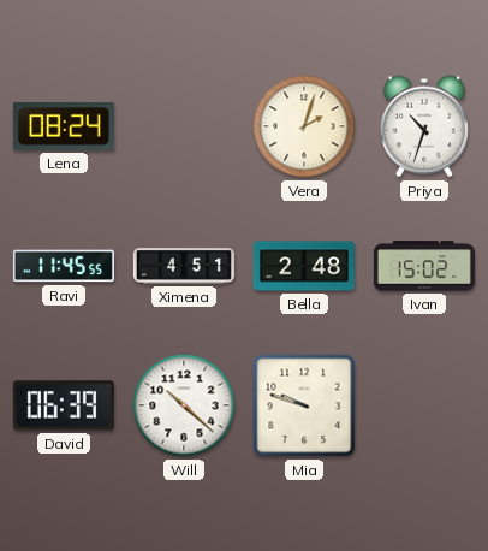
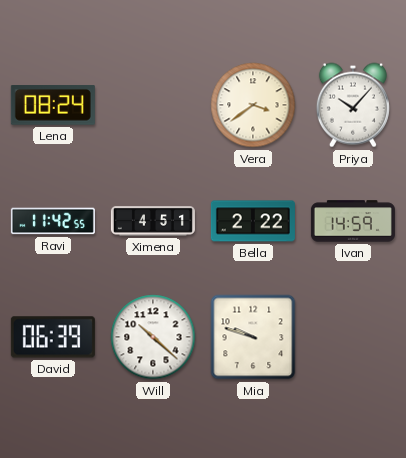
Vera: 2:03 -> 3:39
Priya: 10:33 -> 10:07
Ravi: 11:45 -> 11:42
Bella: 2:48 -> 2:22
Ivan: 15:02 -> 14:59
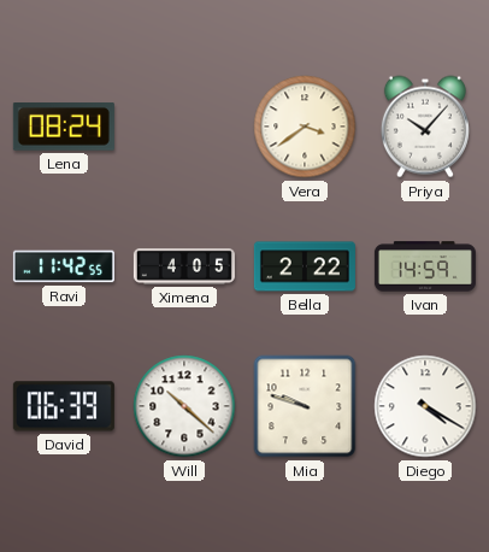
Ximena: 4:51 -> 4:05
Diego: none -> 4:20
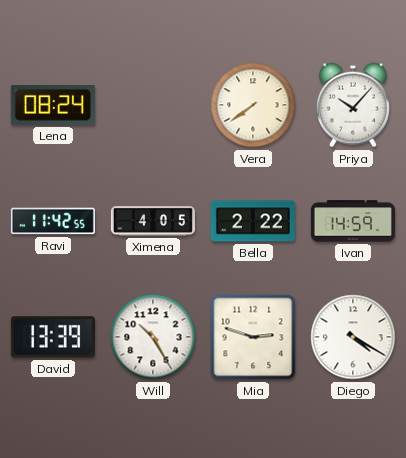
Vera: 3:39 -> 7:39
David: 06:39 -> 13:39
Will: 10:22 -> 10:25
Mia: 9:48 -> 2:48
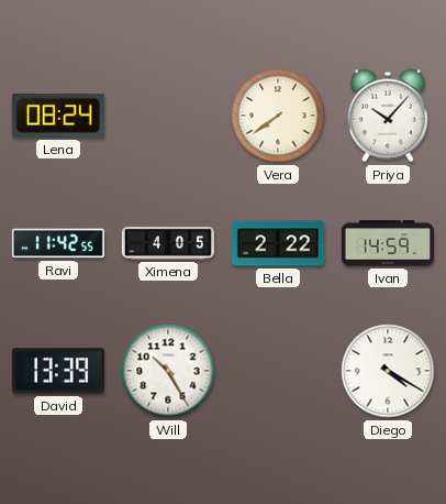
Mia: 2:48 -> none
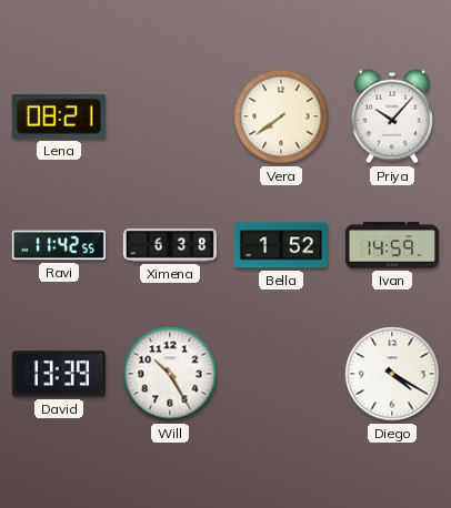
Lena: 08:24 -> 08:21
Ximena: 4:05 -> 6:38
Bella: 2:22 -> 1:52
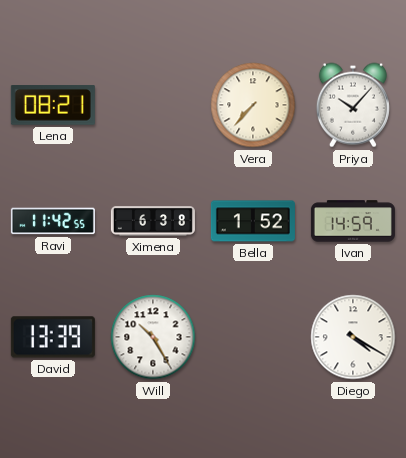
Vera: 7:39 -> 7:37
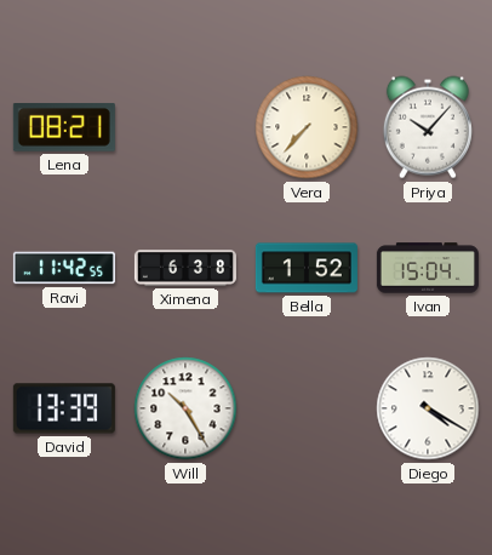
Ivan: 14:59 -> 15:04
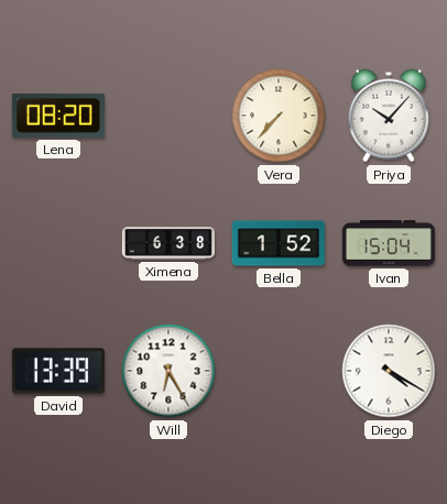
Lena: 08:21 -> 08:20
Ravi: 11:42 -> none
Will: 10:25 -> 6:25
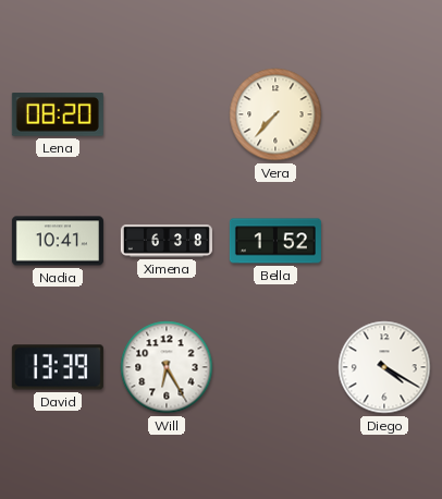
Priya: 10:07 -> none
Nadia: none -> 10:41
Ivan: 15:04 -> none
